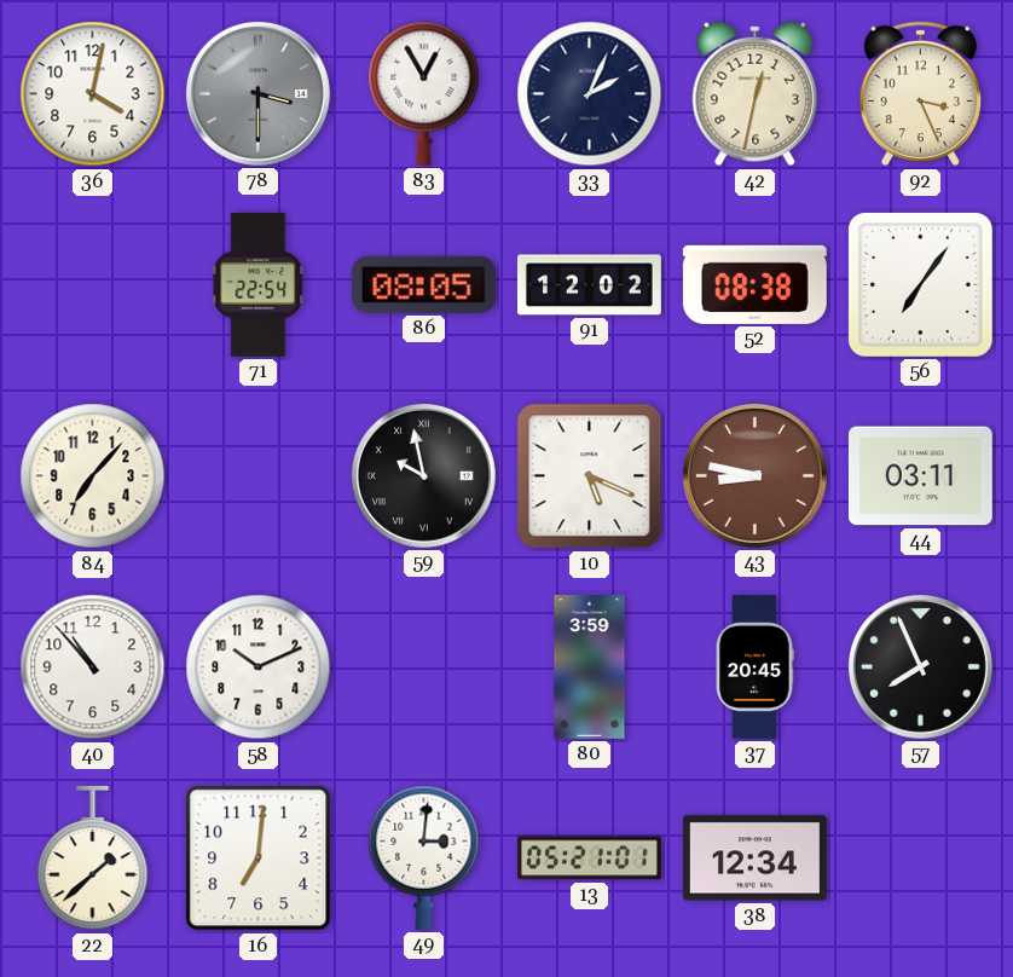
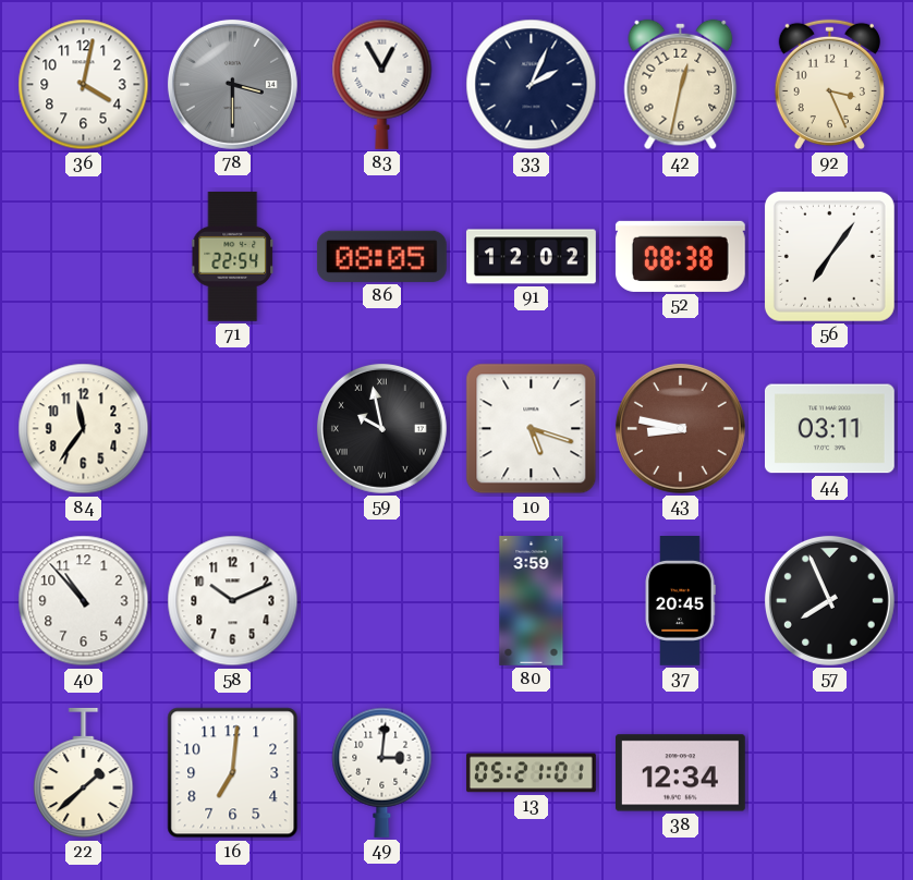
84: 7:07 -> 11:36
10: 5:19 -> 5:18
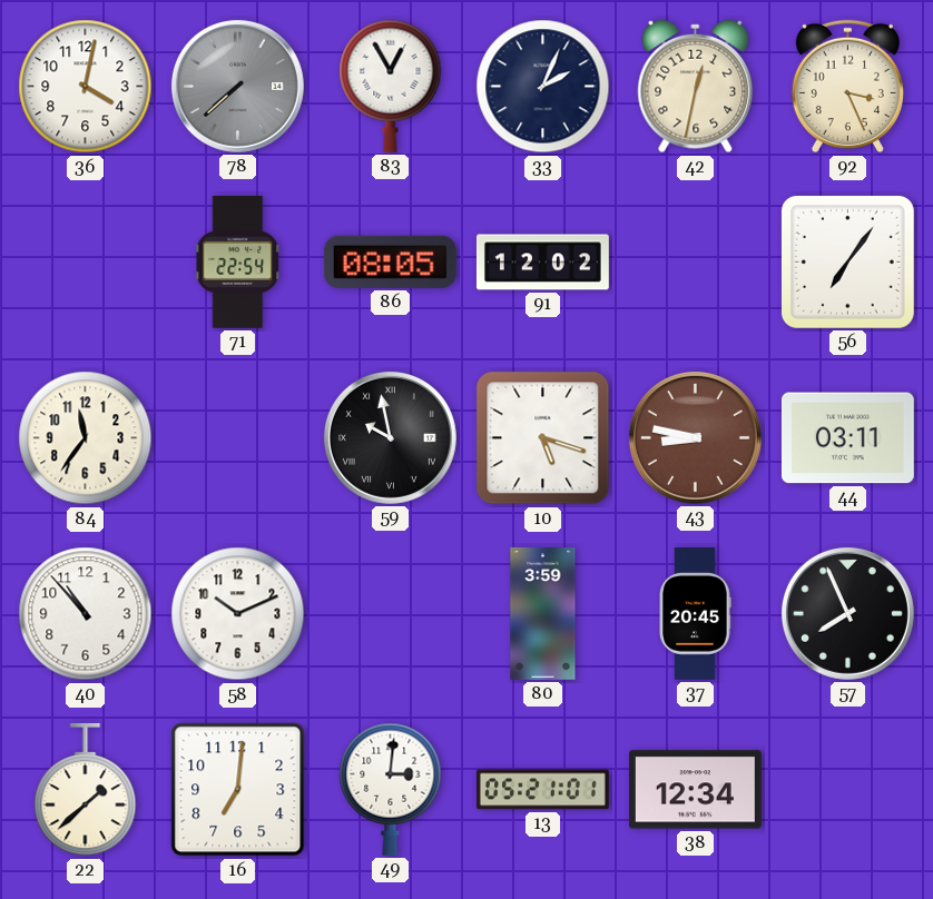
78: 3:30 -> 7:38
52: 08:38 -> none
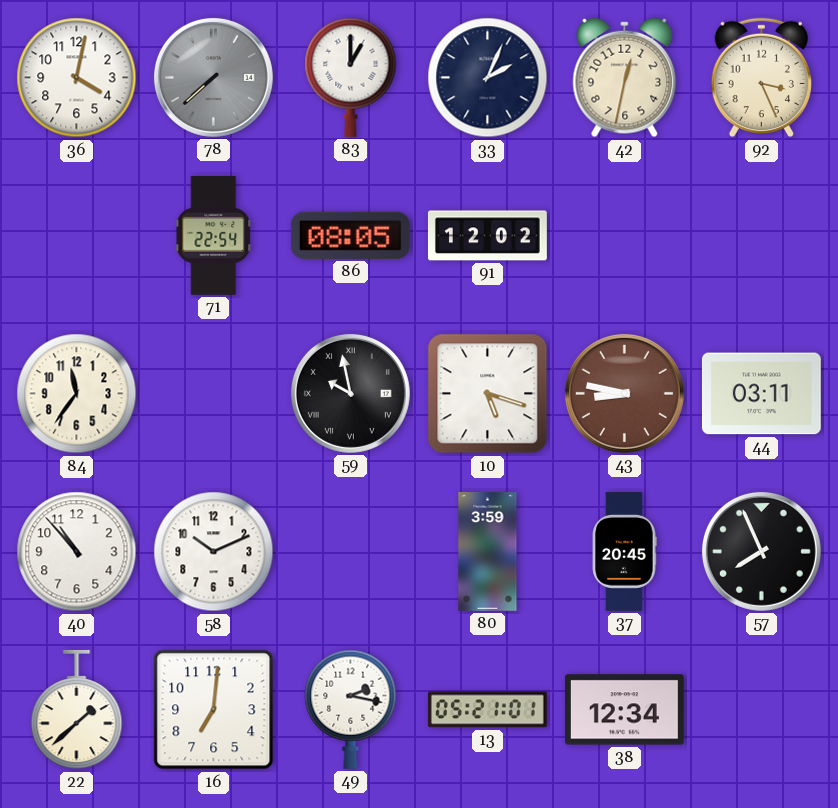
83: 12:55 -> 1:00
56: 7:06 -> none
49: 3:01 -> 2:17
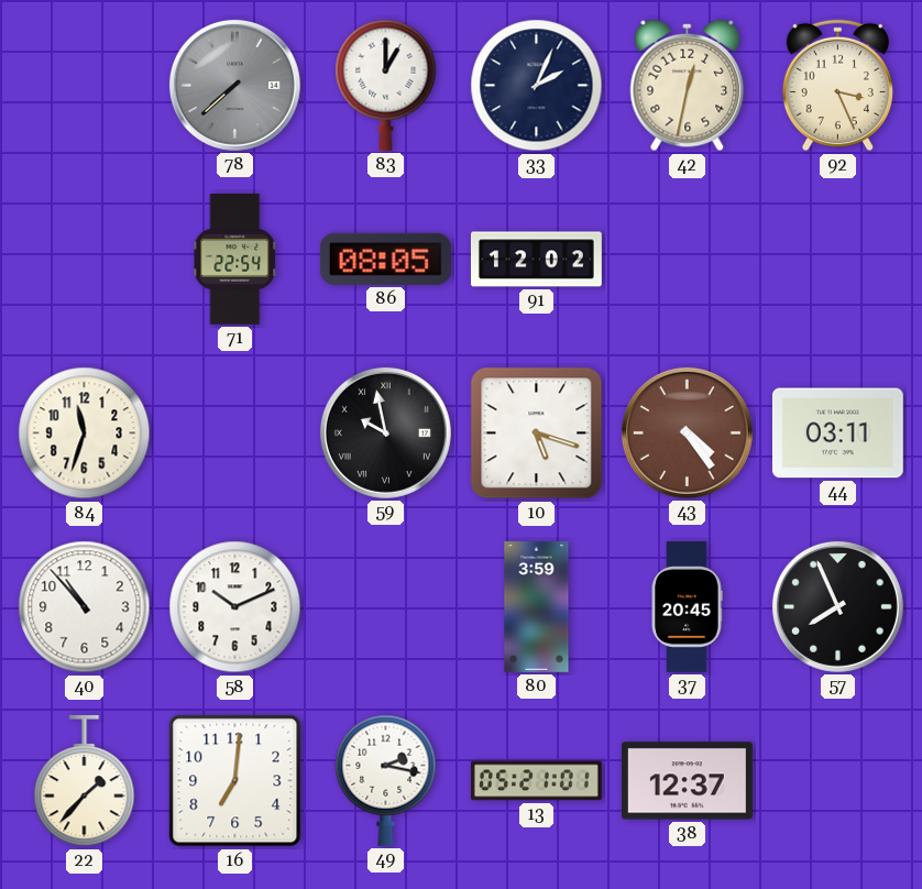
36: 4:02 -> none
84: 11:36 -> 11:33
43: 8:47 -> 4:24
22: 1:38 -> 1:37
38: 12:34 -> 12:37
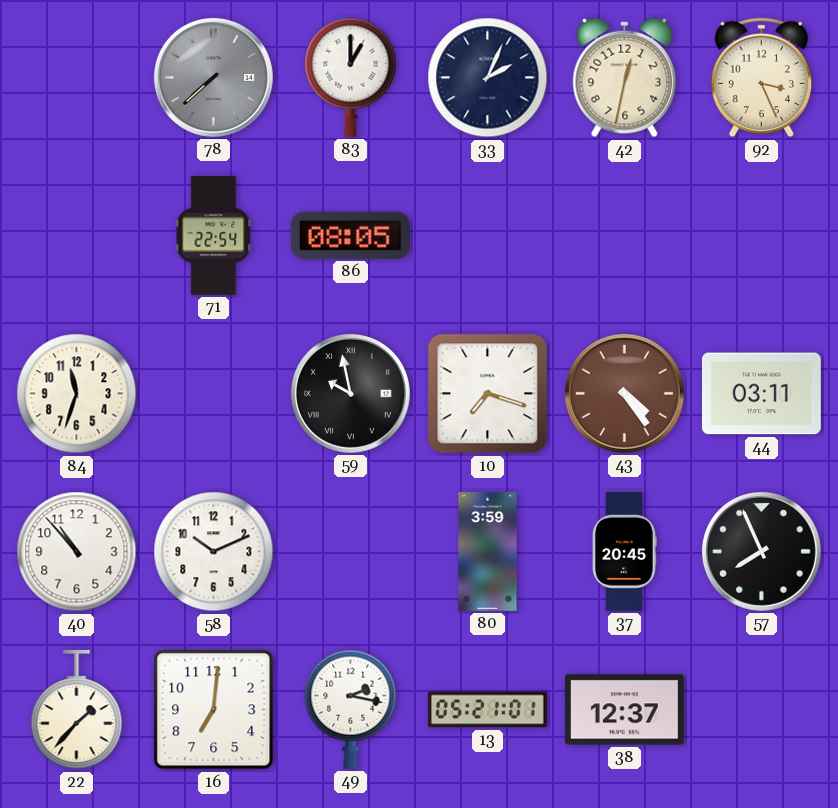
91: 12:02 -> none
10: 5:18 -> 7:18
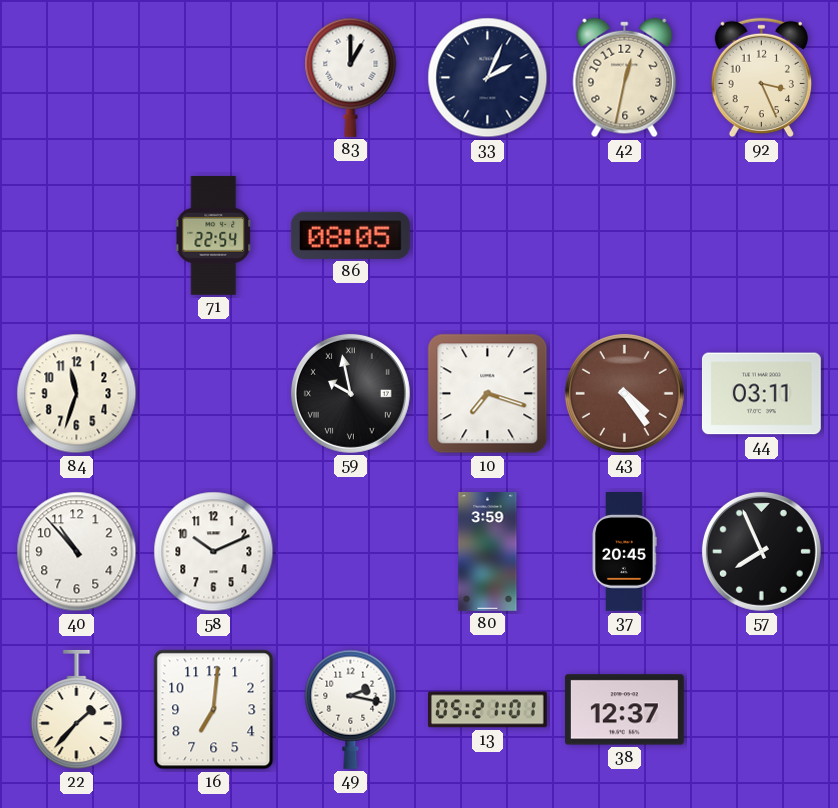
78: 7:38 -> none
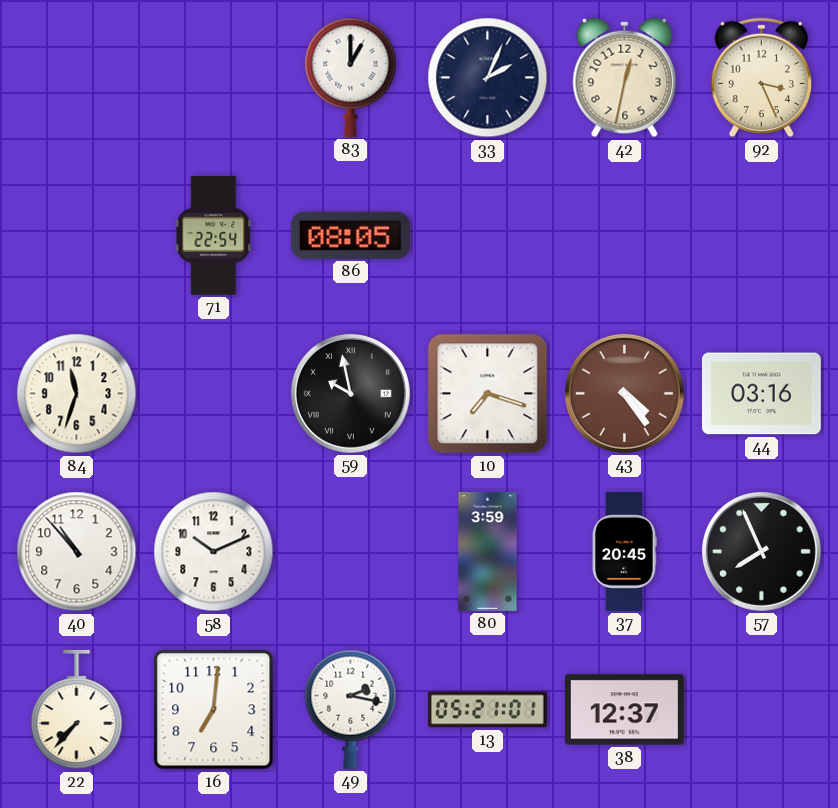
44: 03:11 -> 03:16
22: 1:37 -> 7:37
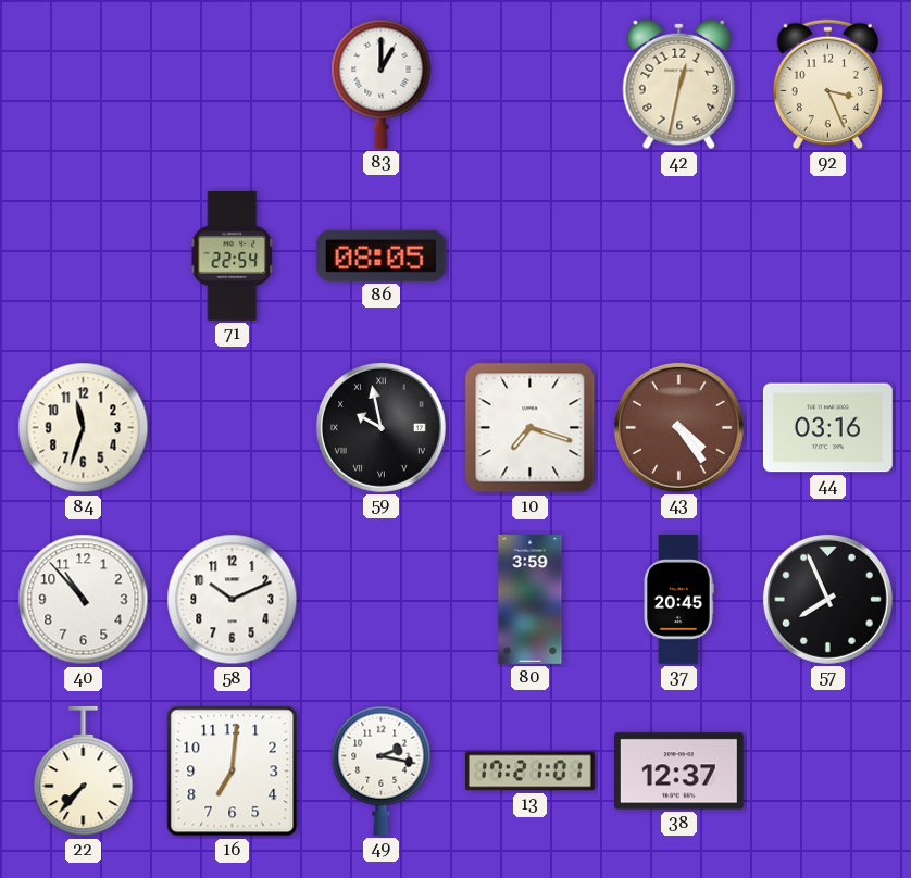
33: 2:04 -> none
13: 05:21 -> 17:21
